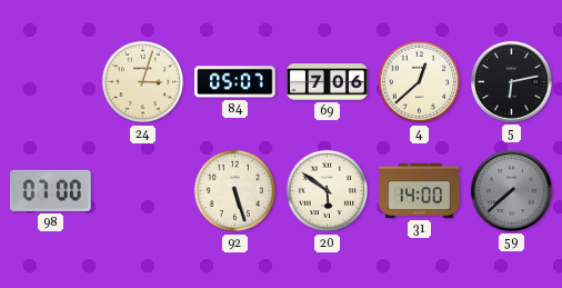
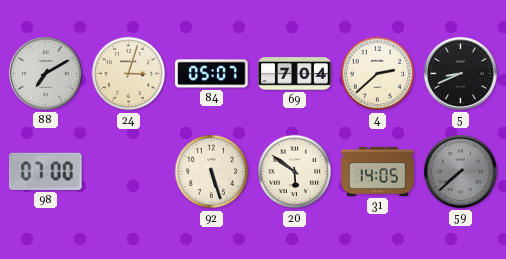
88: none -> 7:10
69: 7:06 -> 7:04
4: 12:38 -> 2:38
5: 6:13 -> 8:41
31: 14:00 -> 14:05
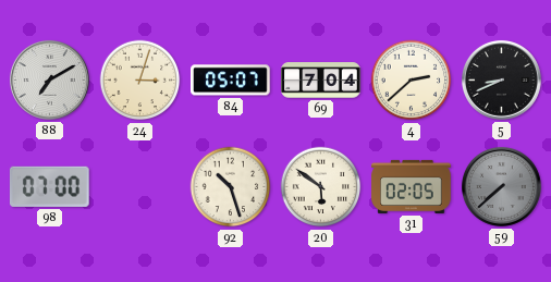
92: 5:27 -> 10:27
31: 14:05 -> 02:05
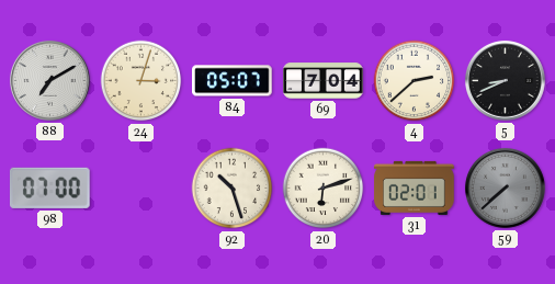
20: 5:51 -> 6:12
31: 02:05 -> 02:01
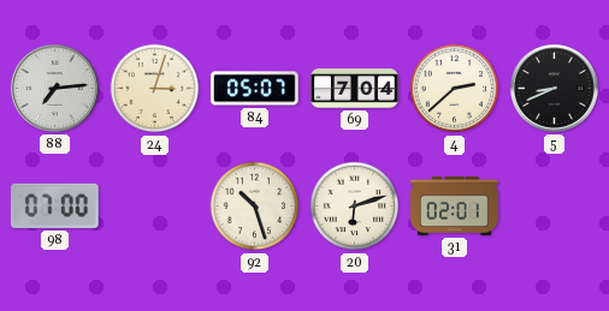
88: 7:10 -> 7:14
59: 7:38 -> none
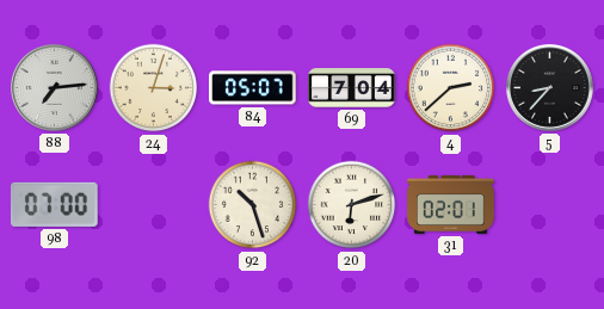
5: 8:41 -> 8:37
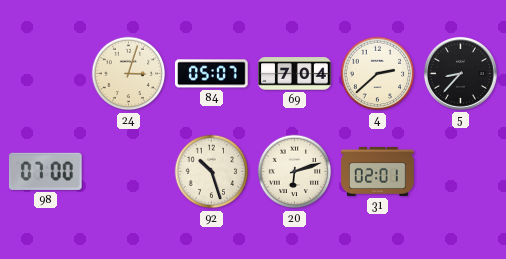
88: 7:14 -> none
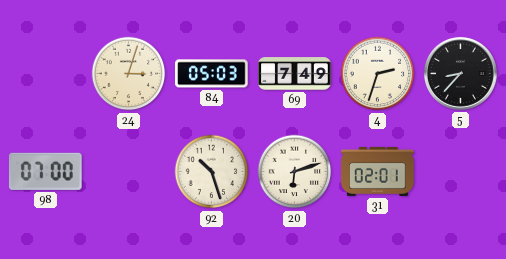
84: 05:07 -> 05:03
69: 7:04 -> 7:49
4: 2:38 -> 2:33
